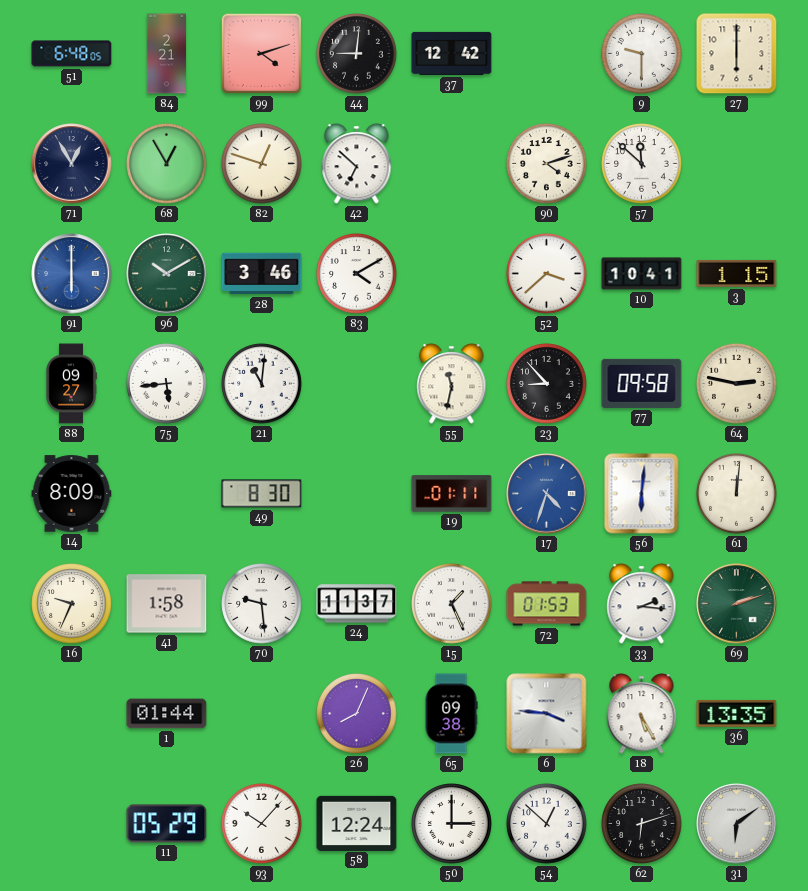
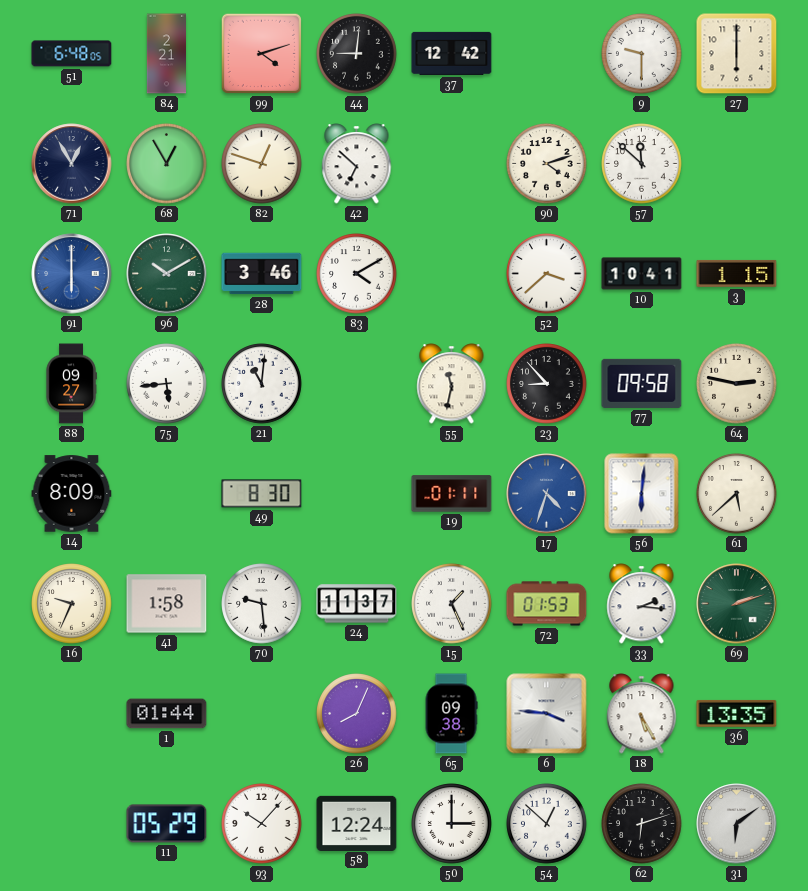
61: 12:01 -> 5:38
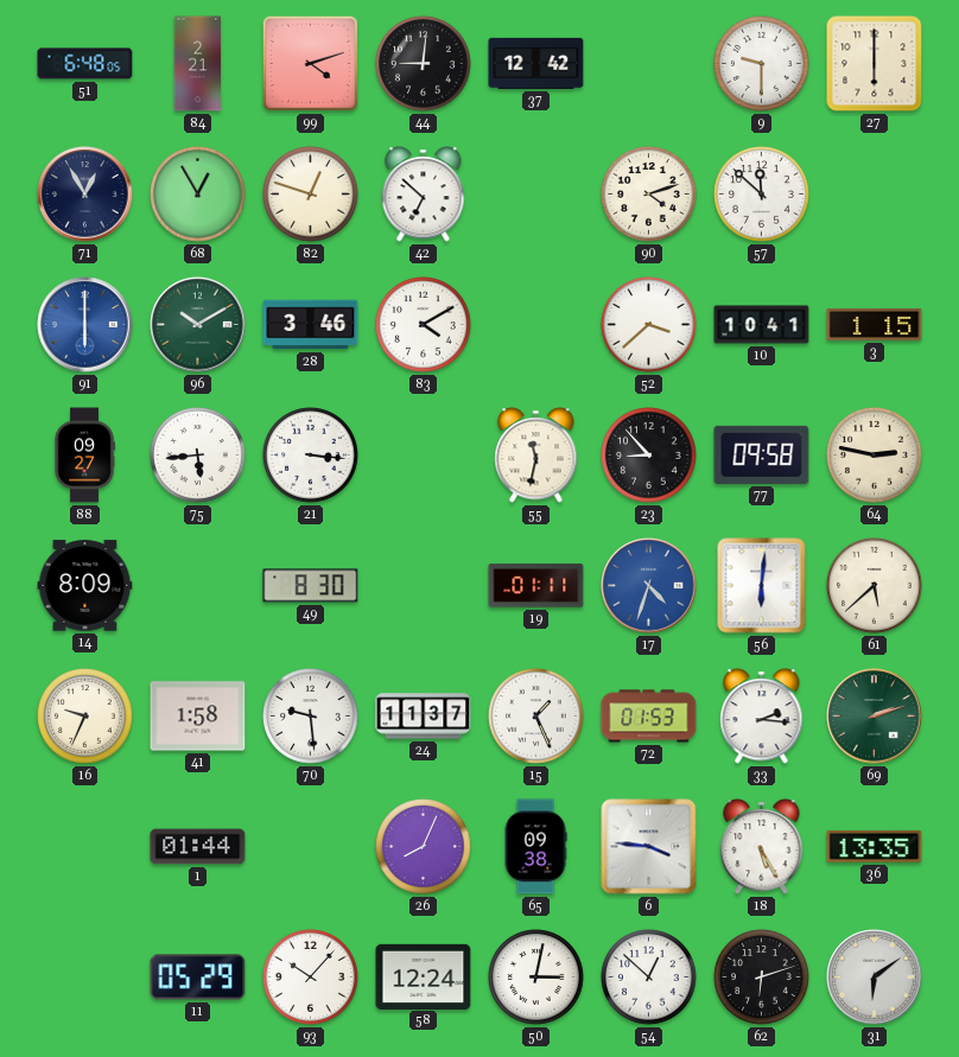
21: 11:01 -> 3:16
50: 3:00 -> 3:02
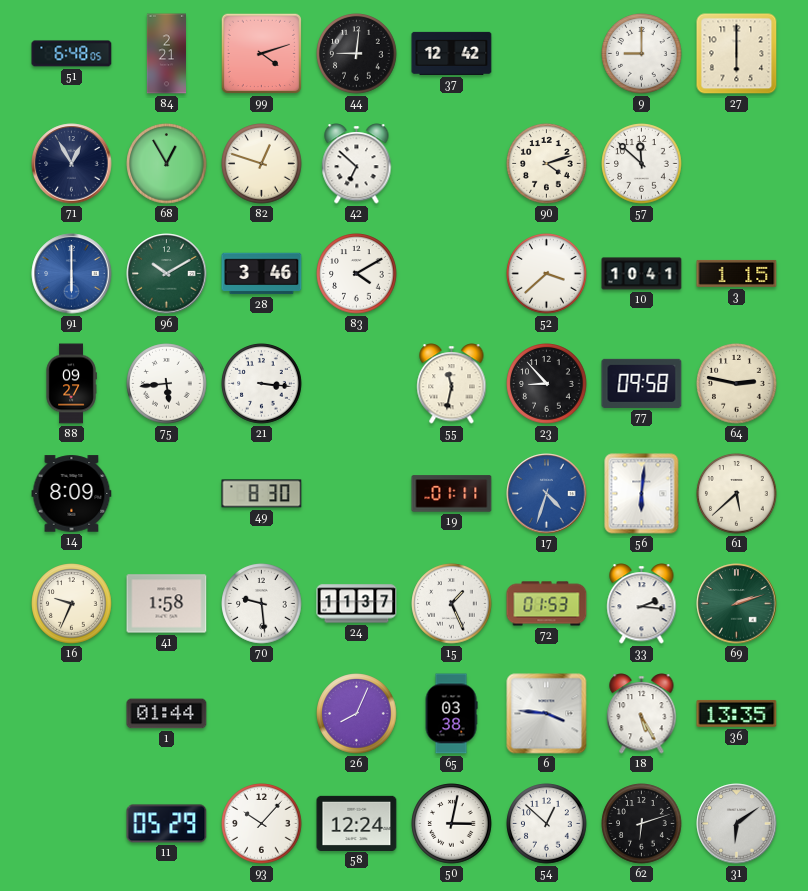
9: 9:30 -> 9:00
65: 09:38 -> 03:38
